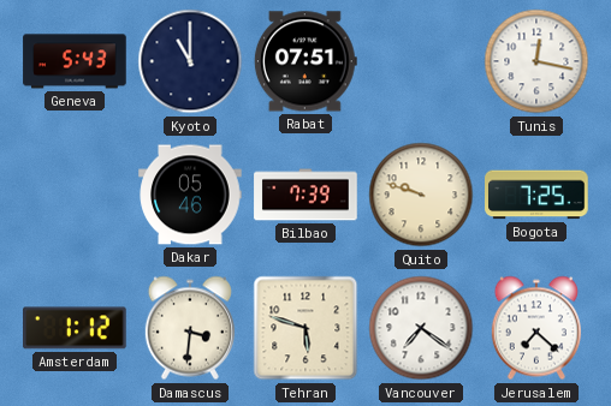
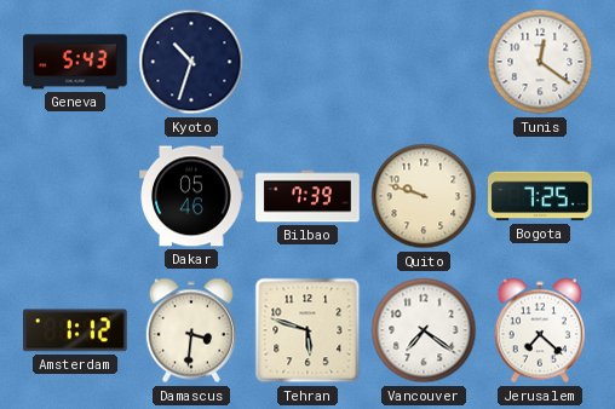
Kyoto: 11:00 -> 10:33
Rabat: 07:51 -> none
Tunis: 12:17 -> 12:21
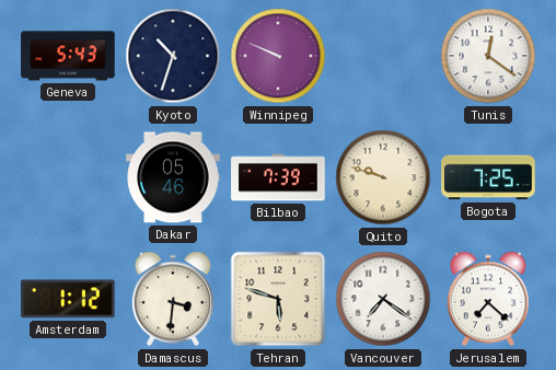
Winnipeg: none -> 9:49
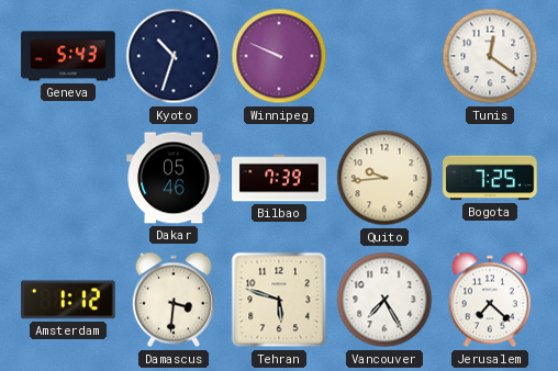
Quito: 9:48 -> 9:44
Vancouver: 7:21 -> 7:25
